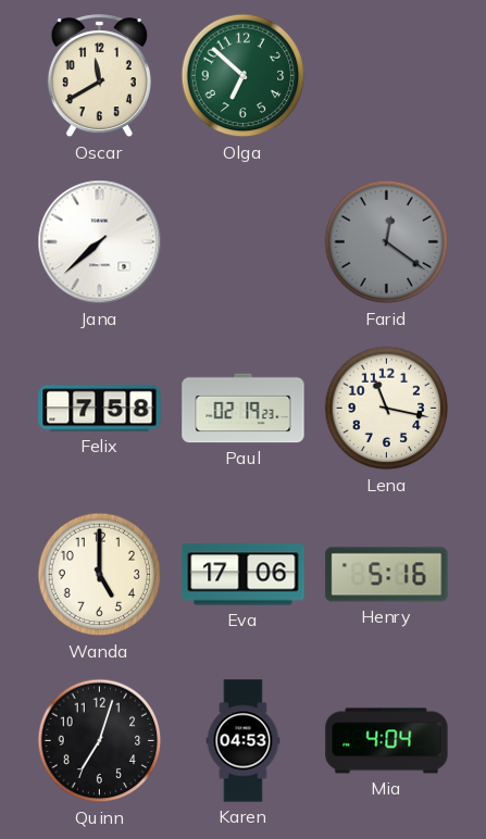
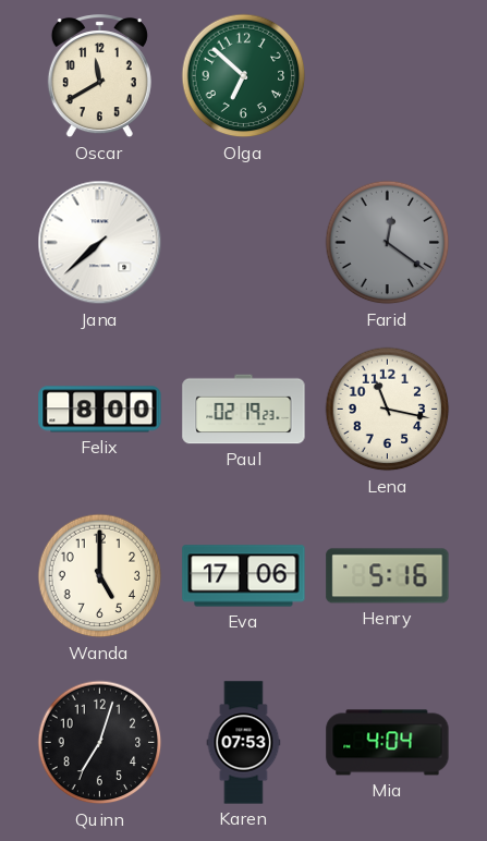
Felix: 7:58 -> 8:00
Karen: 04:53 -> 07:53
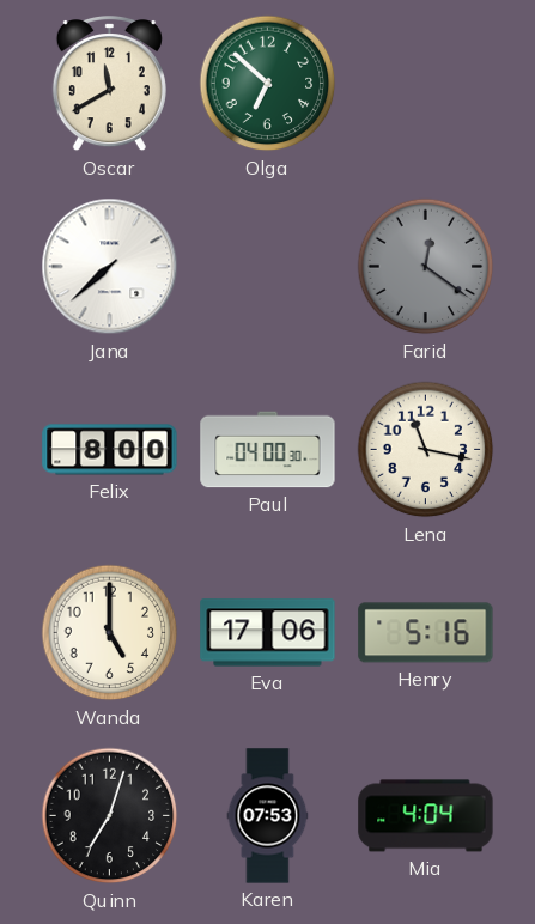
Paul: 02:19 -> 04:00
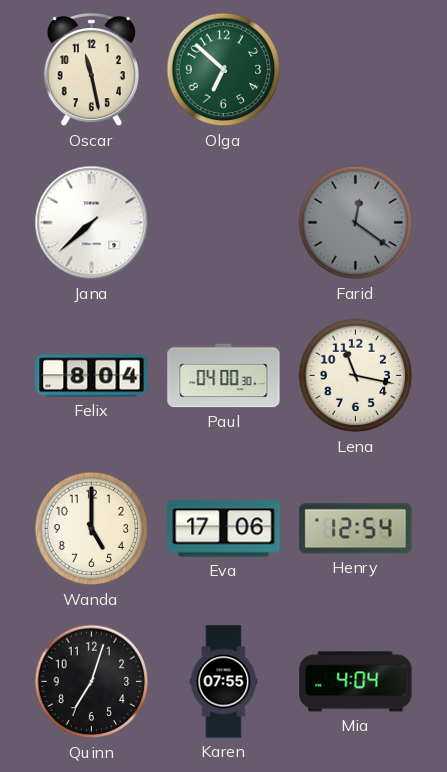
Oscar: 11:40 -> 11:28
Felix: 8:00 -> 8:04
Henry: 5:16 -> 12:54
Karen: 07:53 -> 07:55
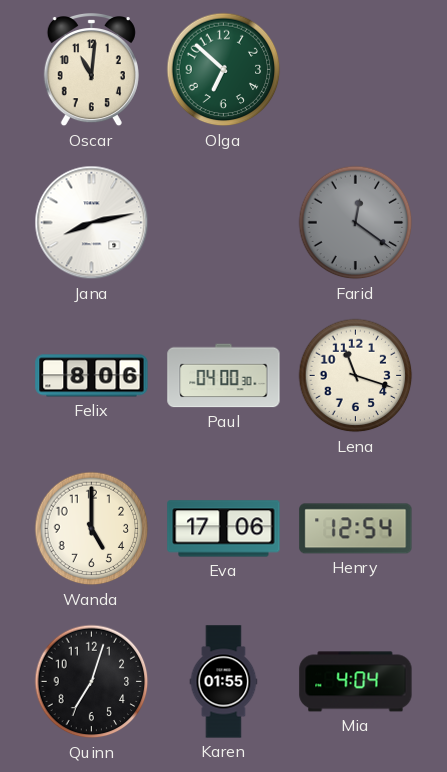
Oscar: 11:28 -> 11:01
Jana: 7:38 -> 8:13
Felix: 8:04 -> 8:06
Lena: 11:17 -> 11:18
Karen: 07:55 -> 01:55
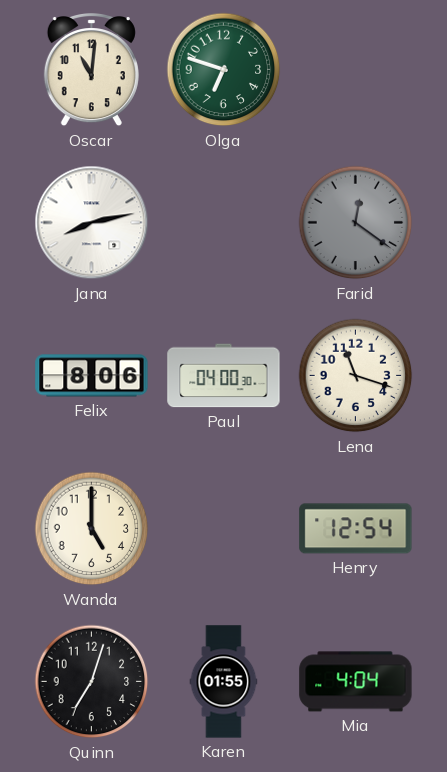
Olga: 6:52 -> 6:48
Eva: 17:06 -> none
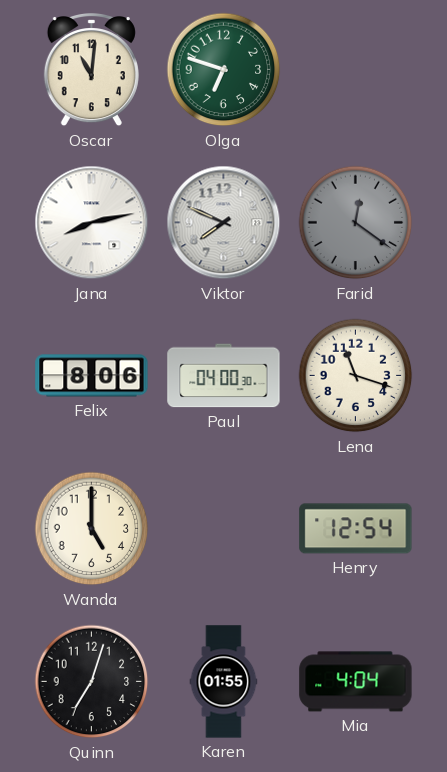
Viktor: none -> 7:49
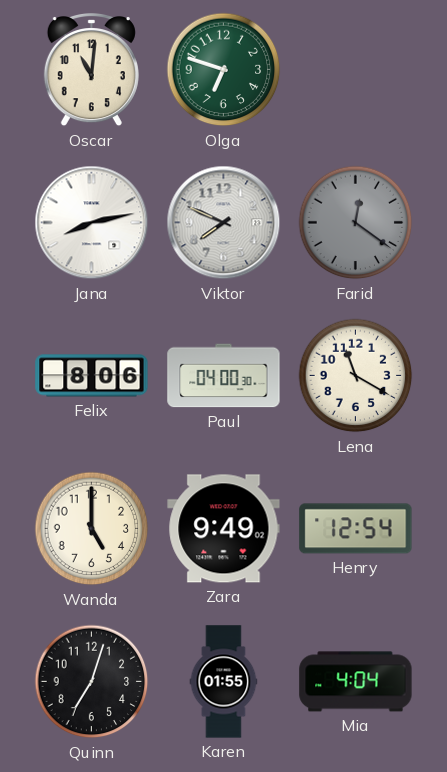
Lena: 11:18 -> 11:20
Zara: none -> 9:49
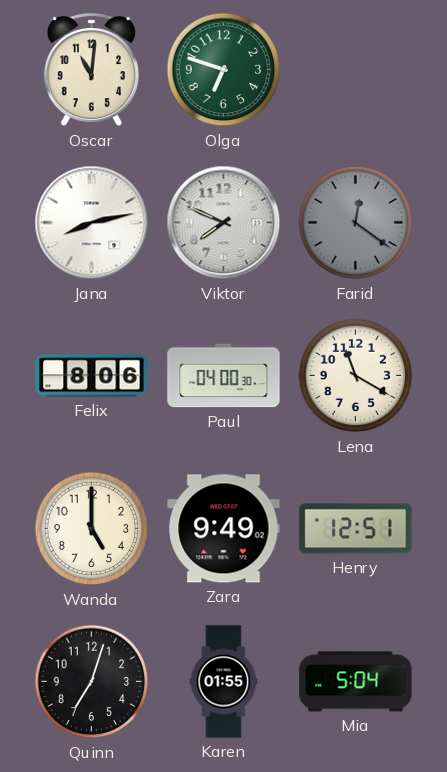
Henry: 12:54 -> 12:51
Mia: 4:04 -> 5:04
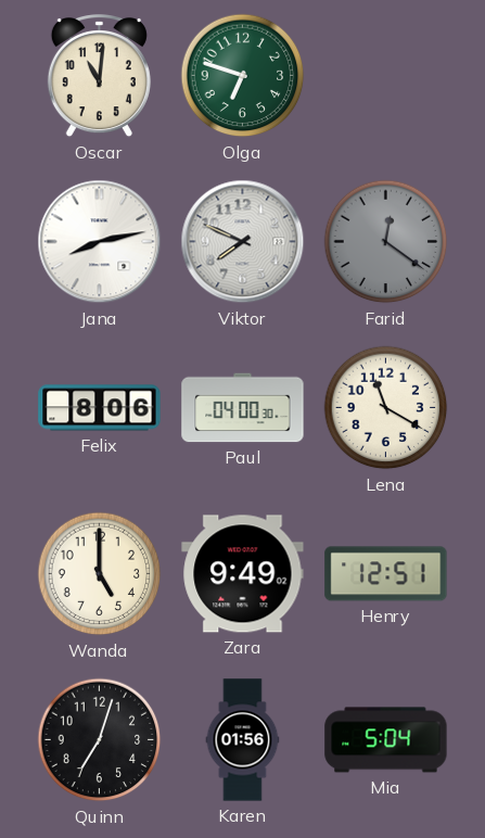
Karen: 01:55 -> 01:56
